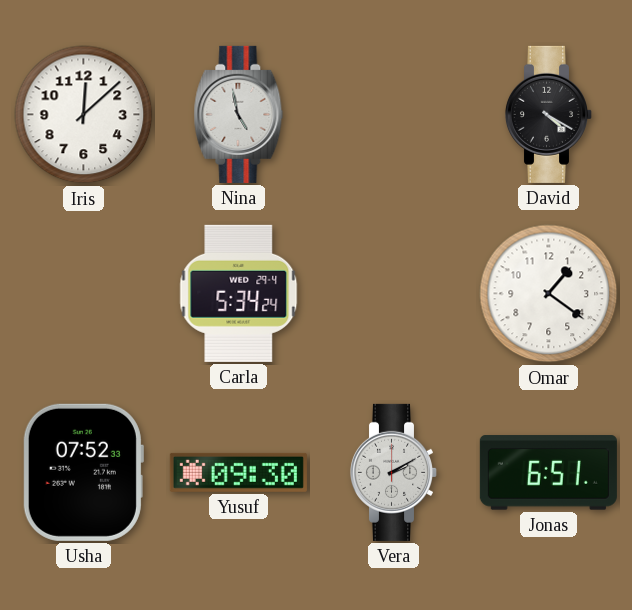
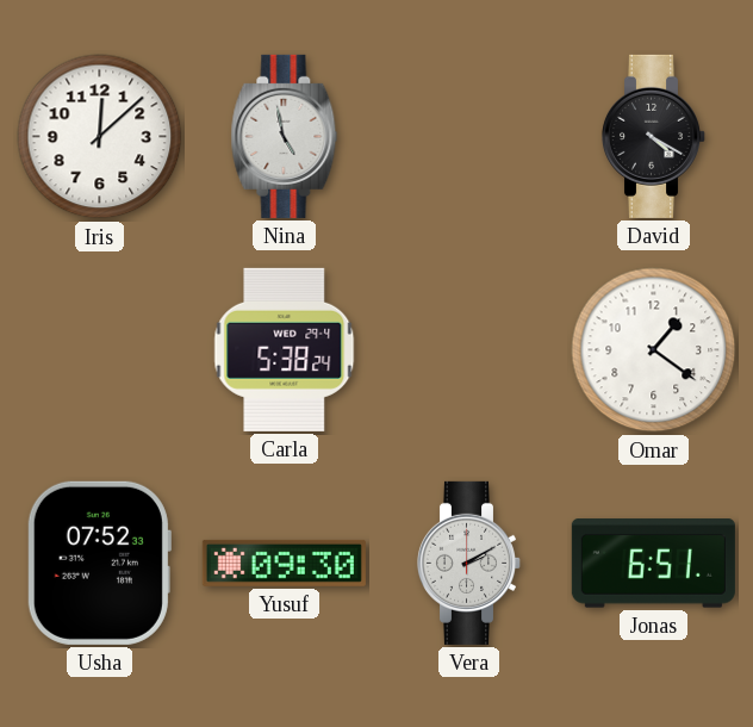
Carla: 5:34 -> 5:38
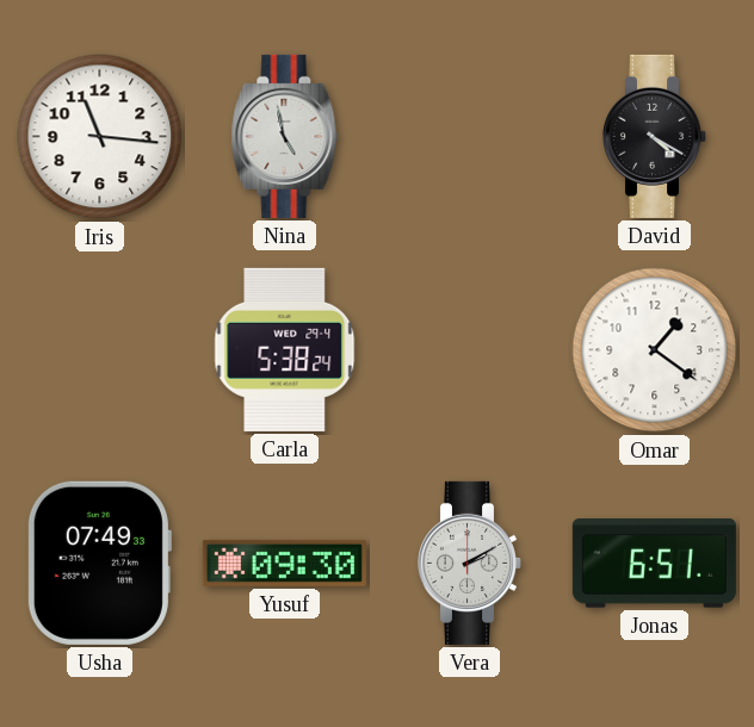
Iris: 12:08 -> 11:16
Usha: 07:52 -> 07:49
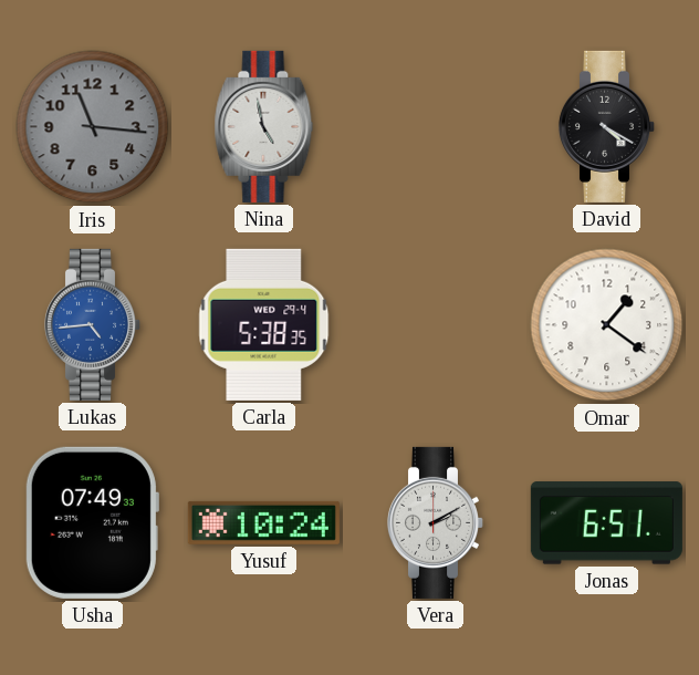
Iris dial: white -> grey
Lukas: none -> 4:44
Carla: 5:38:24 -> 5:38:35
Yusuf: 09:30 -> 10:24
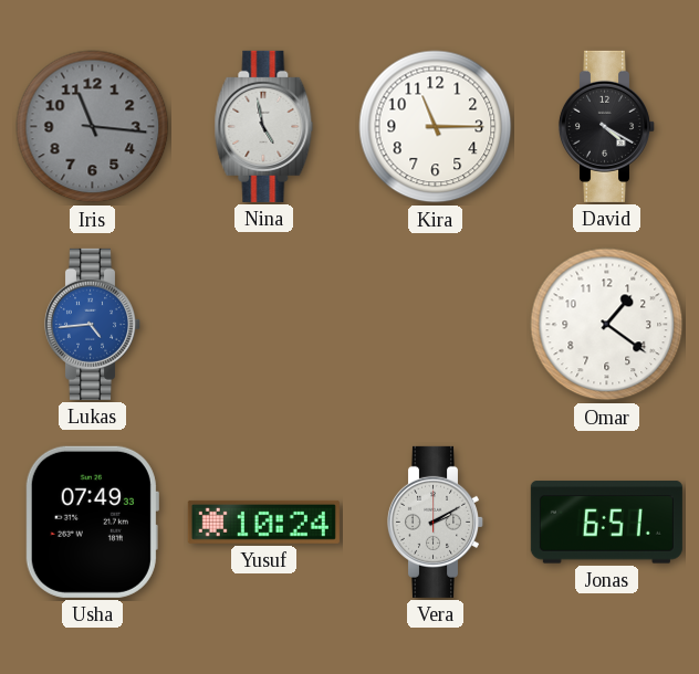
Kira: none -> 11:15
Carla: 5:38 -> none
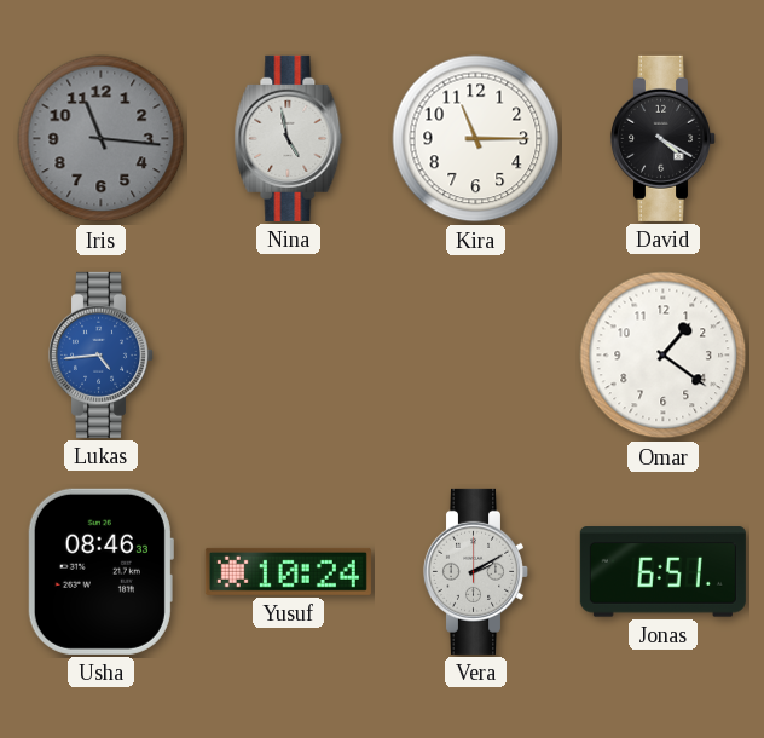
Usha: 07:49 -> 08:46
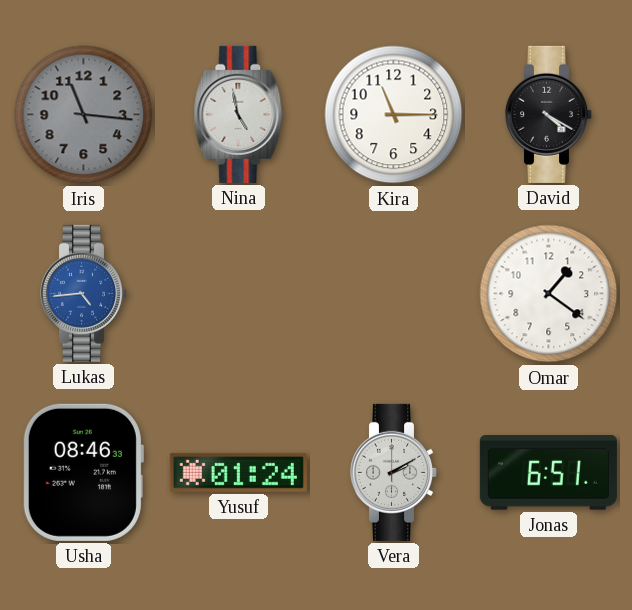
Yusuf: 10:24 -> 01:24
